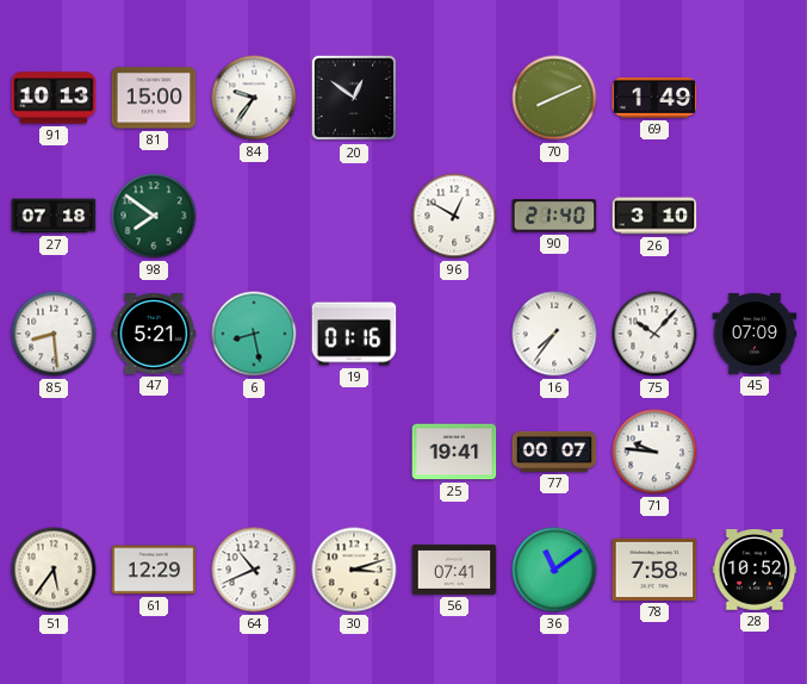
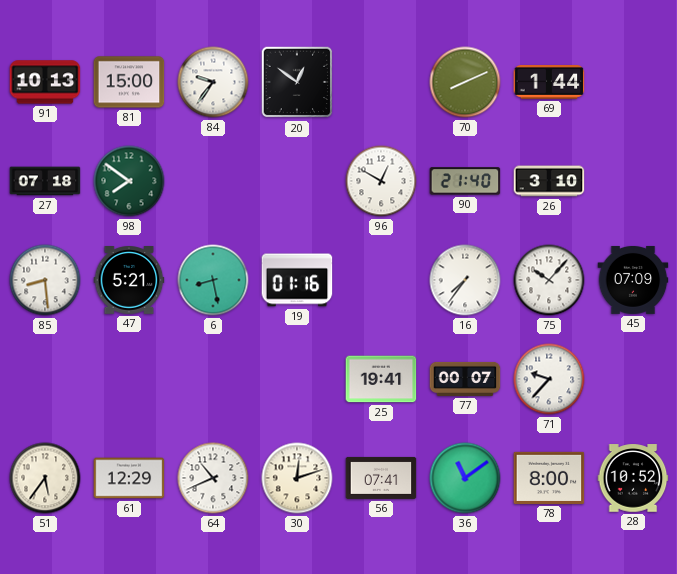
69: 1:49 -> 1:44
71: 9:46 -> 9:37
30: 3:12 -> 12:12
78: 7:58 -> 8:00
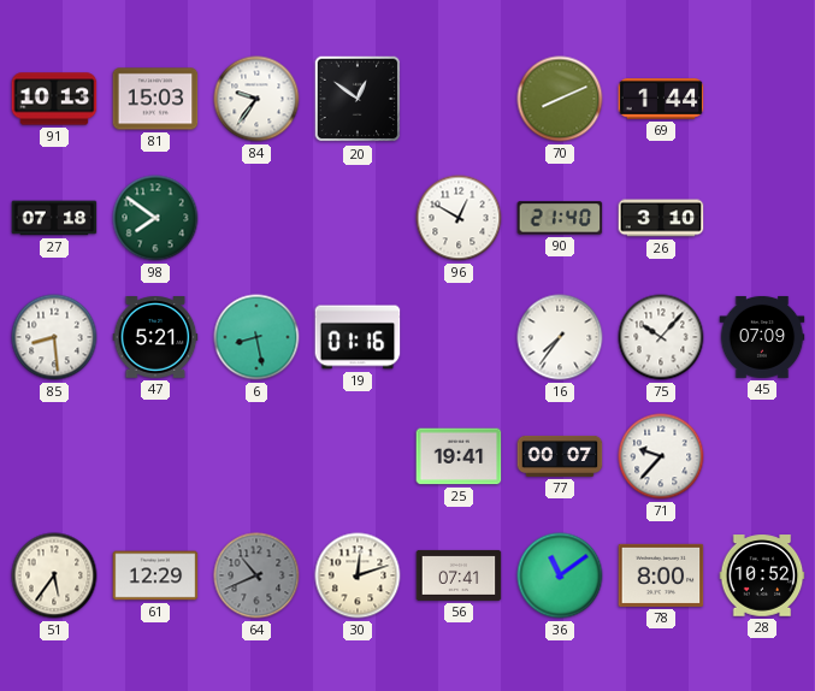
81: 15:00 -> 15:03
64 dial: white -> grey
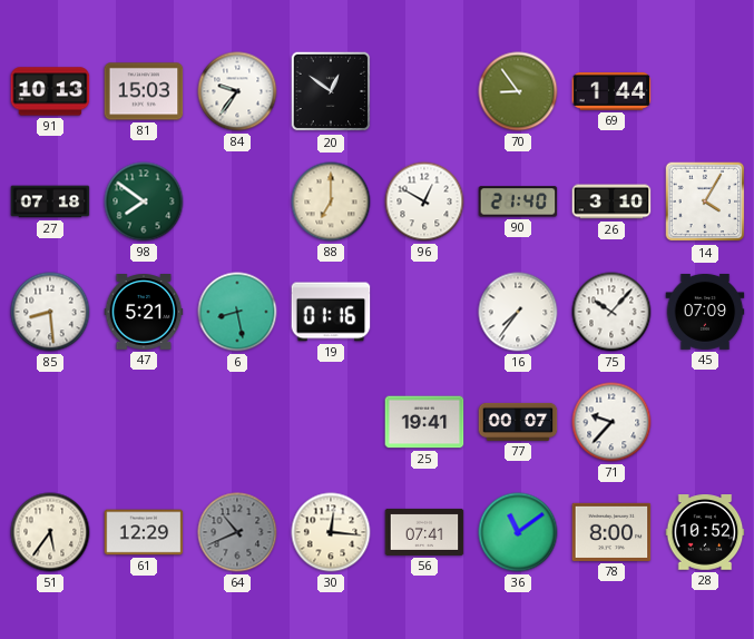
70: 8:11 -> 8:54
88: none -> 7:00
14: none -> 4:05
30: 12:12 -> 12:16
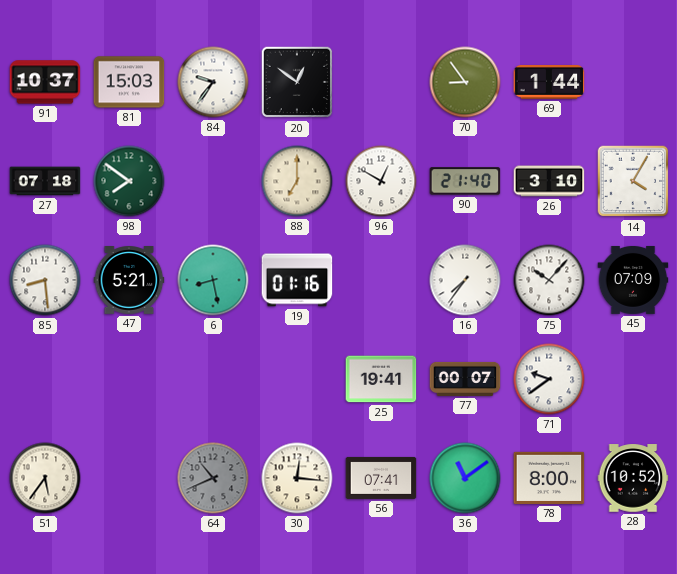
91: 10:13 -> 10:37
71: 9:37 -> 9:39
61: 12:29 -> none
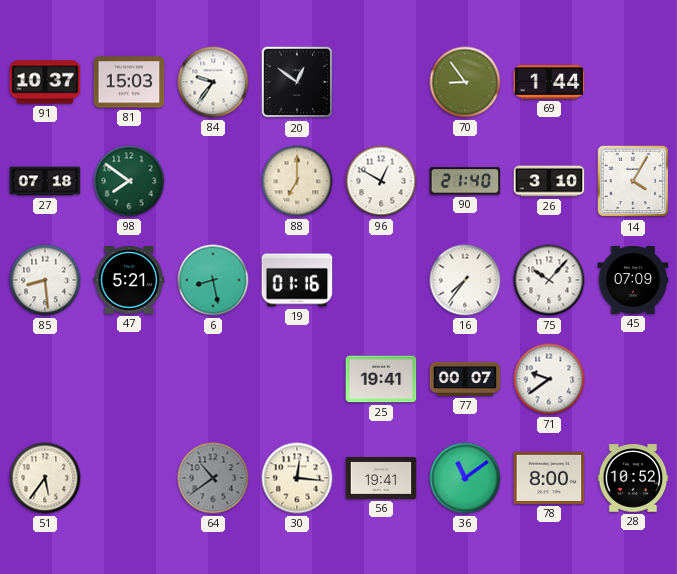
64: 10:41 -> 10:39
56: 07:41 -> 19:41
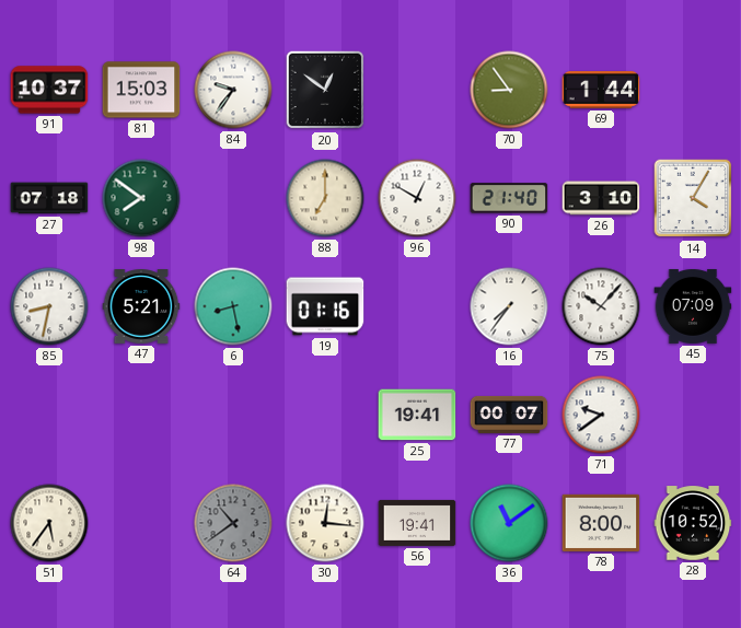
85: 8:29 -> 8:32
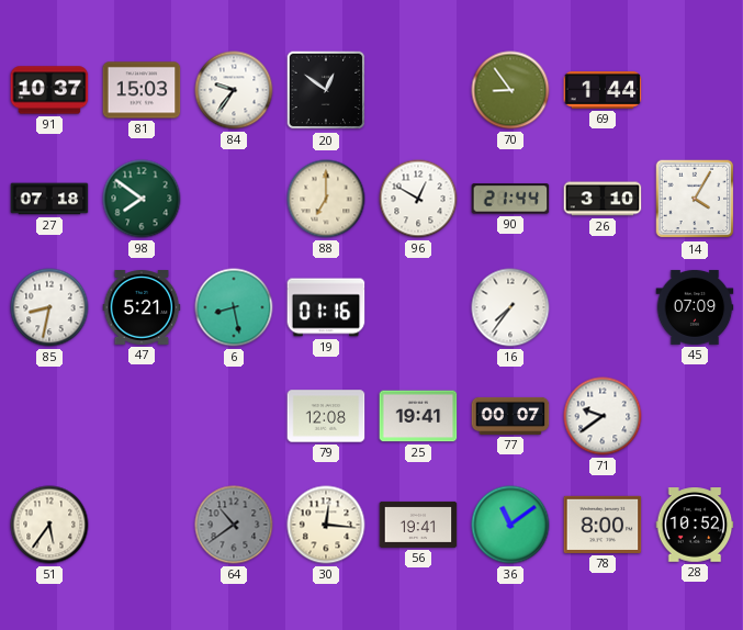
90: 21:40 -> 21:44
75: 10:07 -> none
79: none -> 12:08
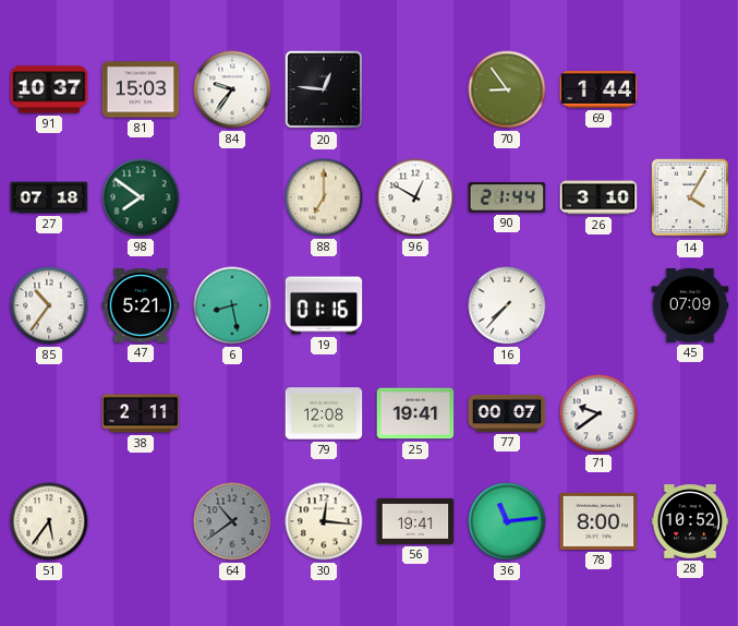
20: 12:51 -> 12:46
85: 8:32 -> 10:36
16: 7:36 -> 7:37
38: none -> 2:11
36: 11:09 -> 11:14
